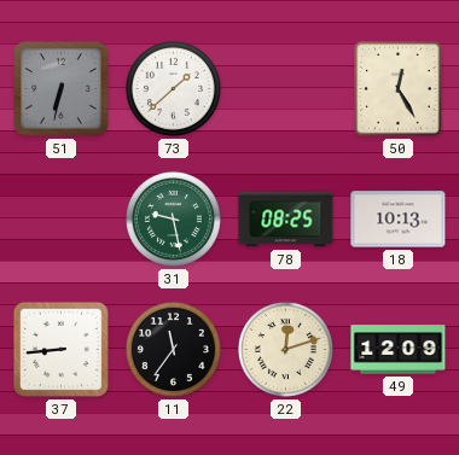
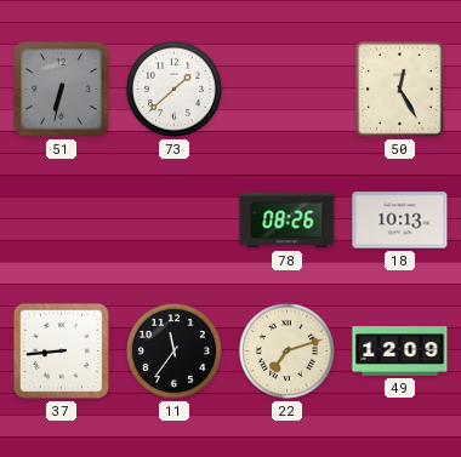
31: 9:28 -> none
78: 08:25 -> 08:26
22: 12:12 -> 7:12
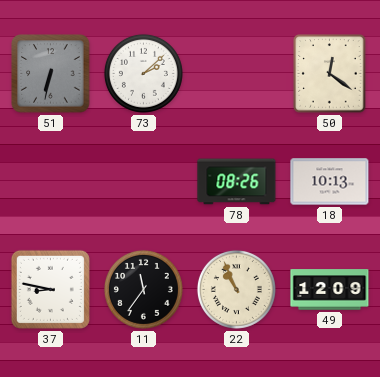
73: 1:38 -> 2:08
50: 12:25 -> 12:21
37: 8:44 -> 8:47
22: 7:12 -> 10:56
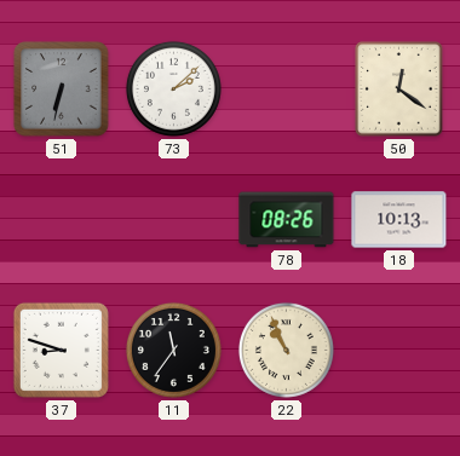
37: 8:47 -> 8:48
49: 12:09 -> none
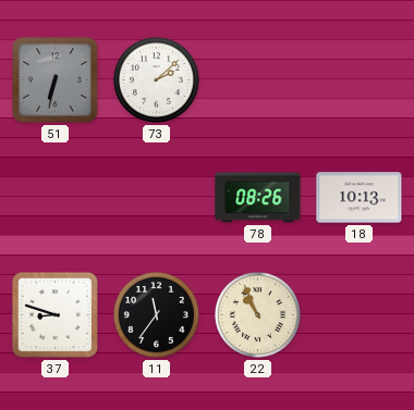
50: 12:21 -> none
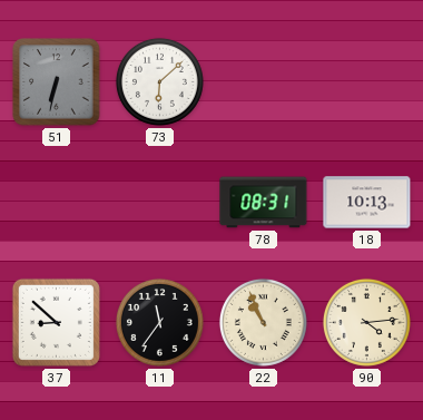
73: 2:08 -> 6:08
78: 08:26 -> 08:31
37: 8:48 -> 8:52
90: none -> 4:14
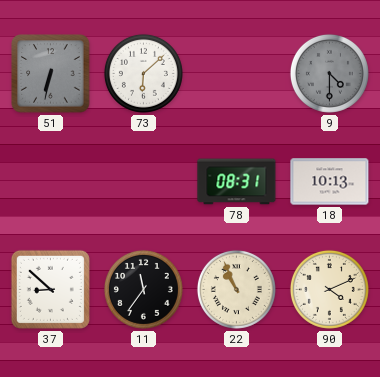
9: none -> 4:30
90: 4:14 -> 4:11
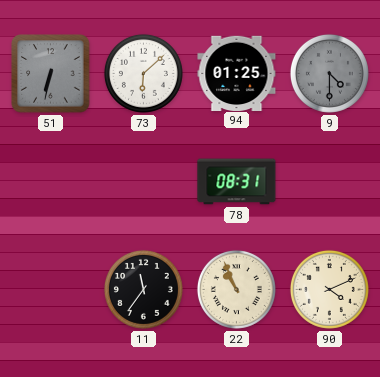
94: none -> 01:25
18: 10:13 -> none
37: 8:52 -> none
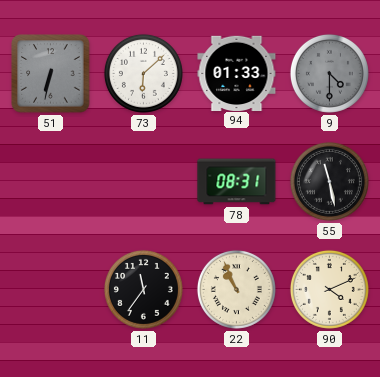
94: 01:25 -> 01:33
55: none -> 11:28
